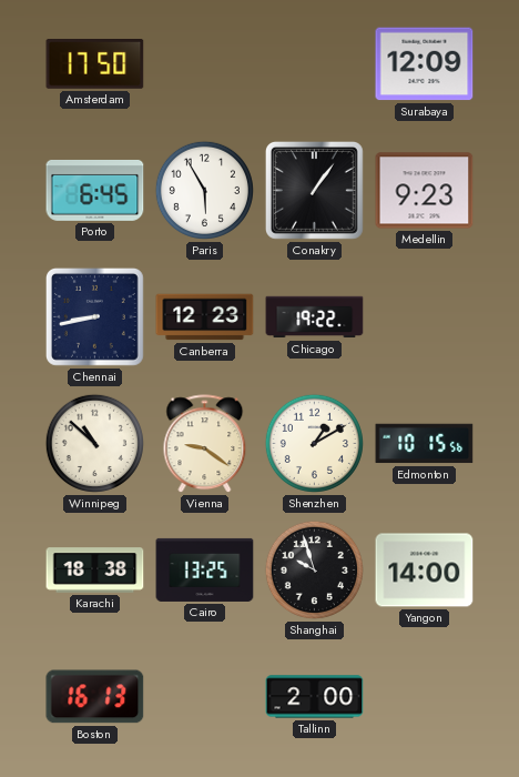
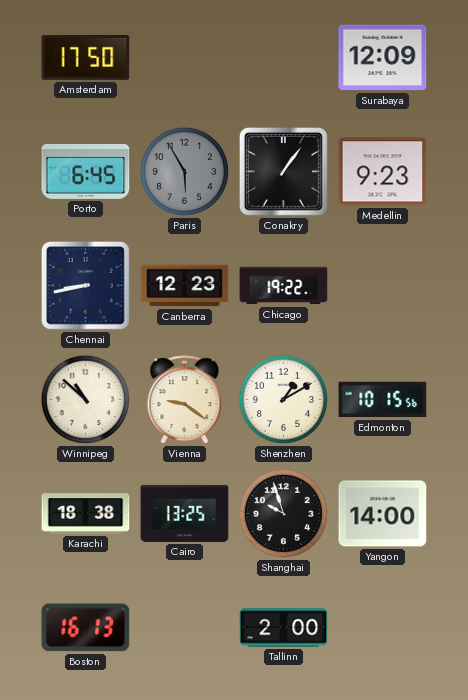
Paris dial: white -> grey
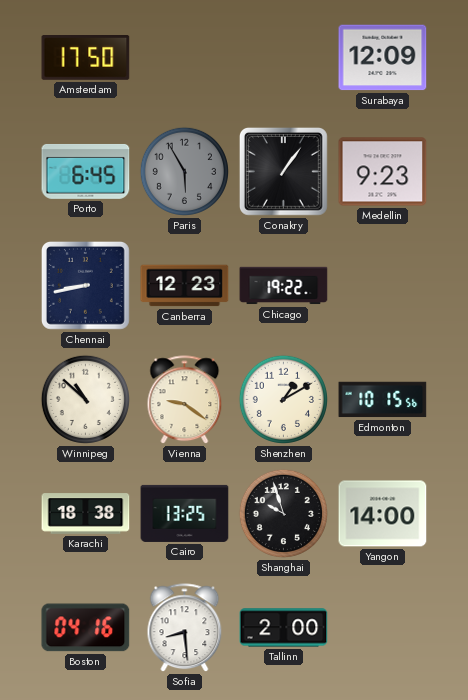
Boston: 16:13 -> 04:16
Sofia: none -> 8:29
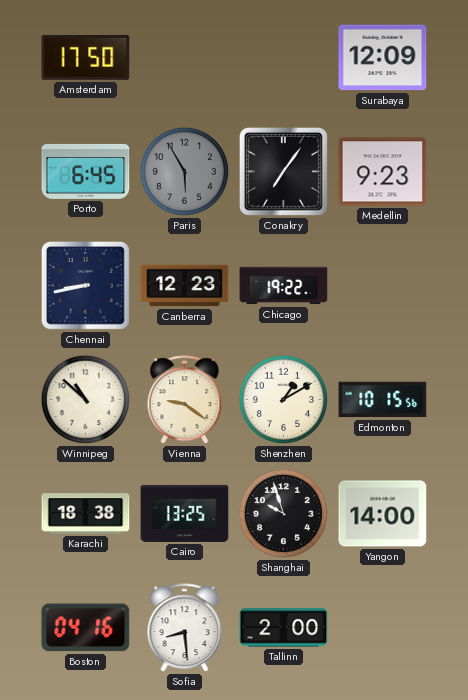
Conakry: 1:06 -> 7:06
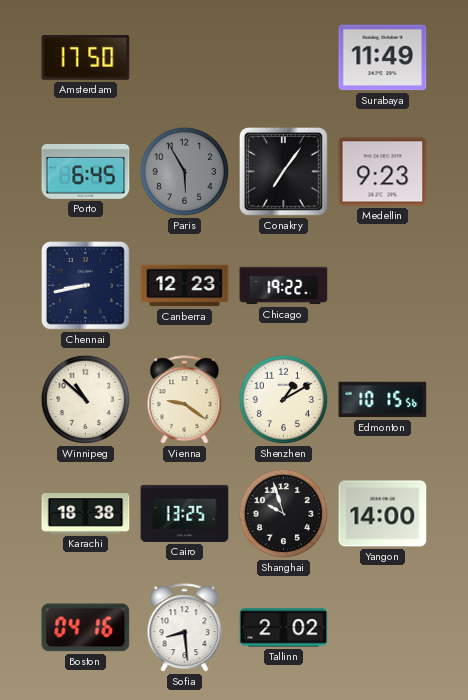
Surabaya: 12:09 -> 11:49
Tallinn: 2:00 -> 2:02
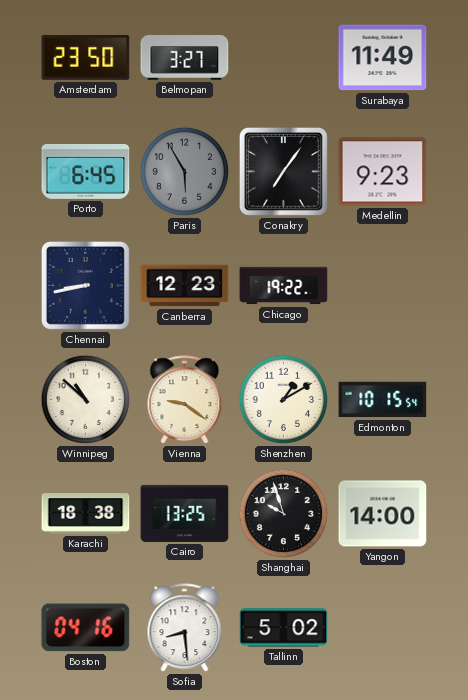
Amsterdam: 17:50 -> 23:50
Belmopan: none -> 3:27
Edmonton: 10:15:56 -> 10:15:54
Tallinn: 2:02 -> 5:02
